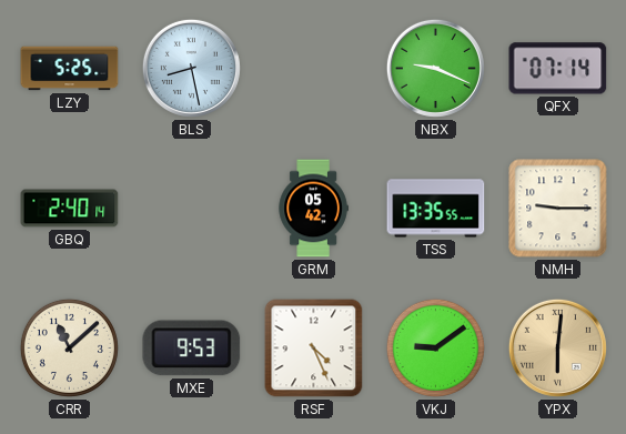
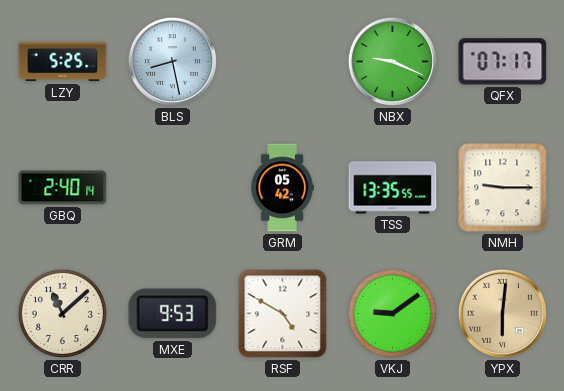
QFX: 07:14 -> 07:17
RSF: 4:26 -> 4:50
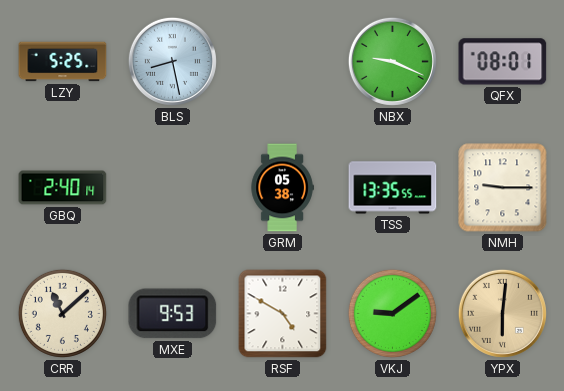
QFX: 07:17 -> 08:01
GRM: 05:42 -> 05:38
